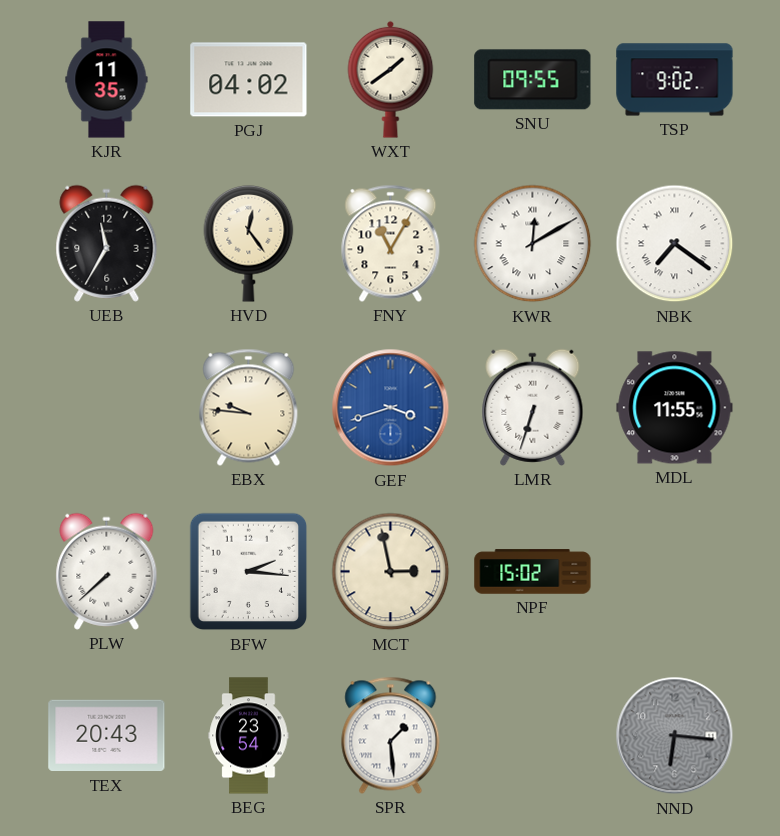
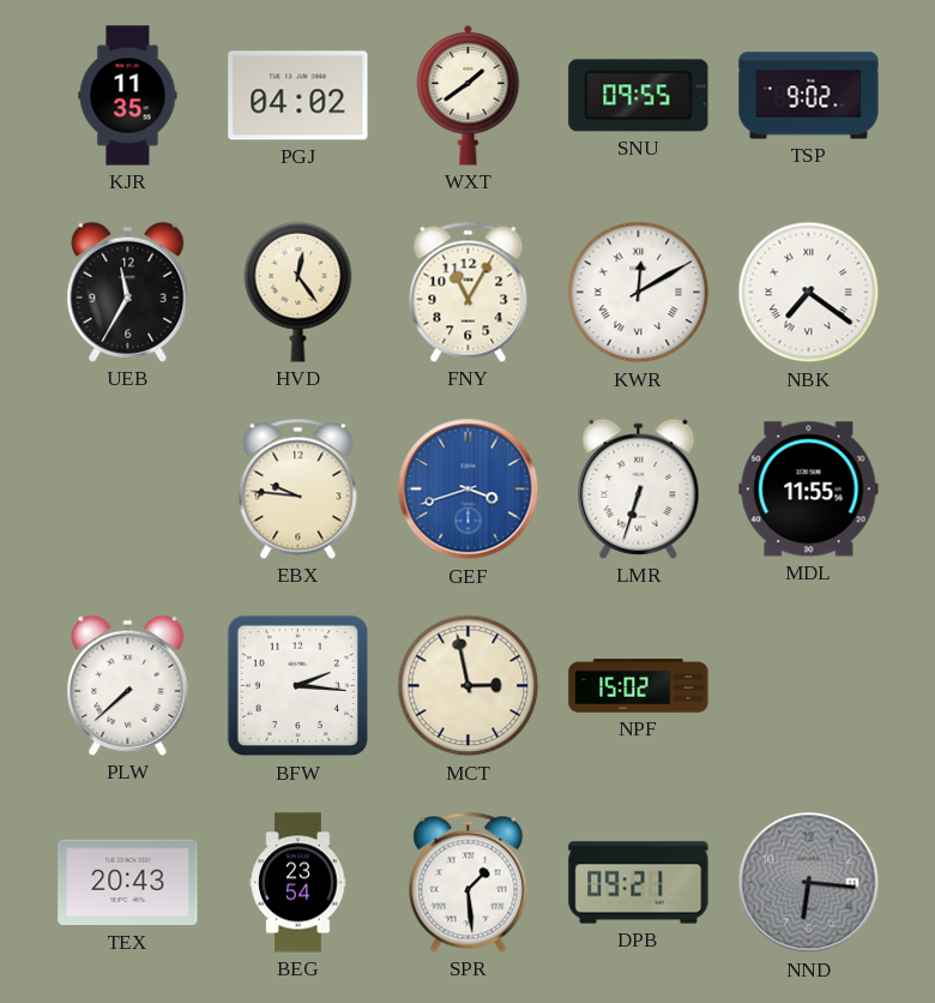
DPB: none -> 09:21
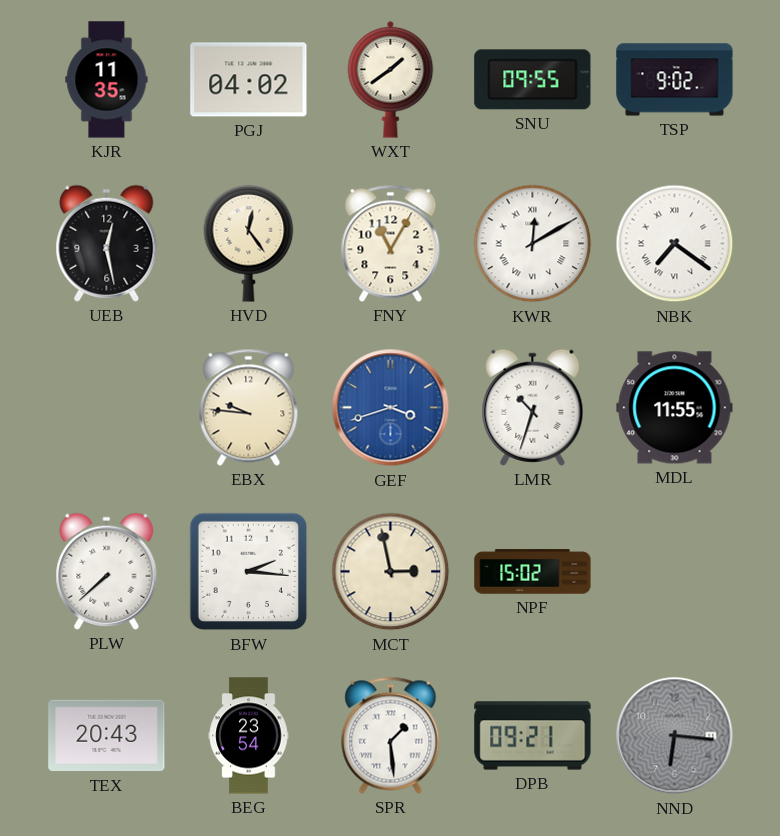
UEB: 11:35 -> 12:28
LMR: 6:33 -> 10:33
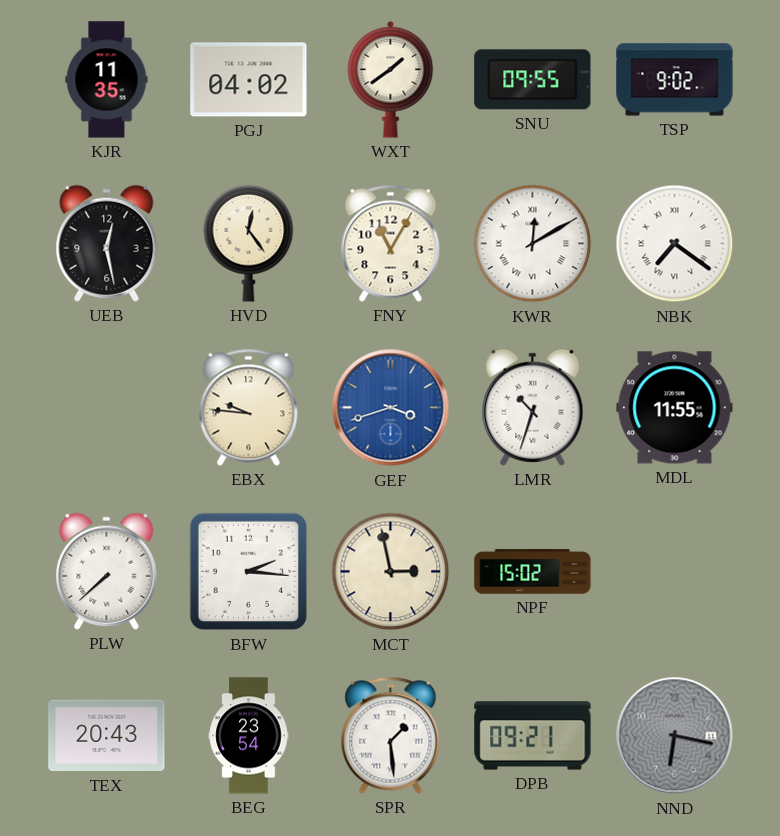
NND: 6:16 -> 6:17
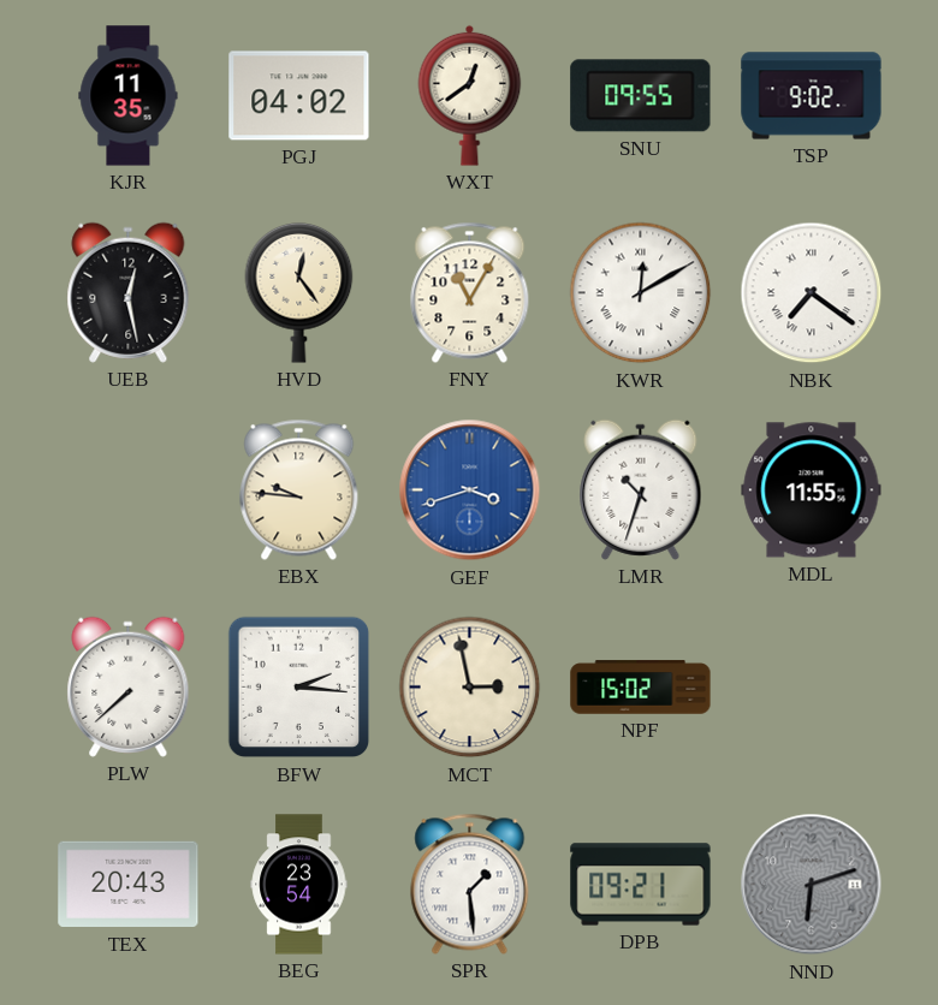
WXT: 1:39 -> 12:39
NND: 6:17 -> 6:12
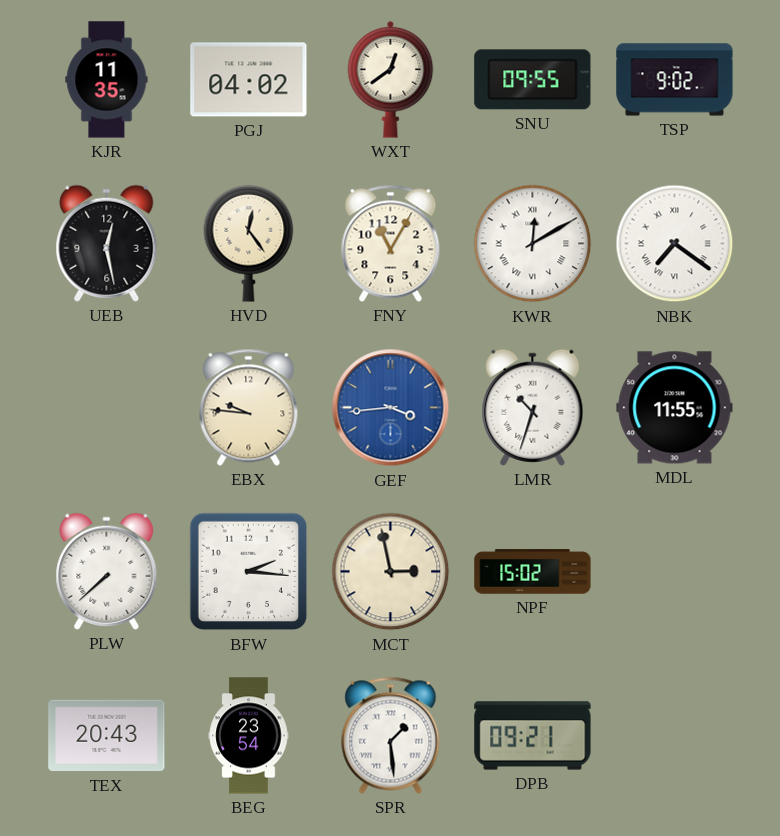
GEF: 3:42 -> 3:44
NND: 6:12 -> none
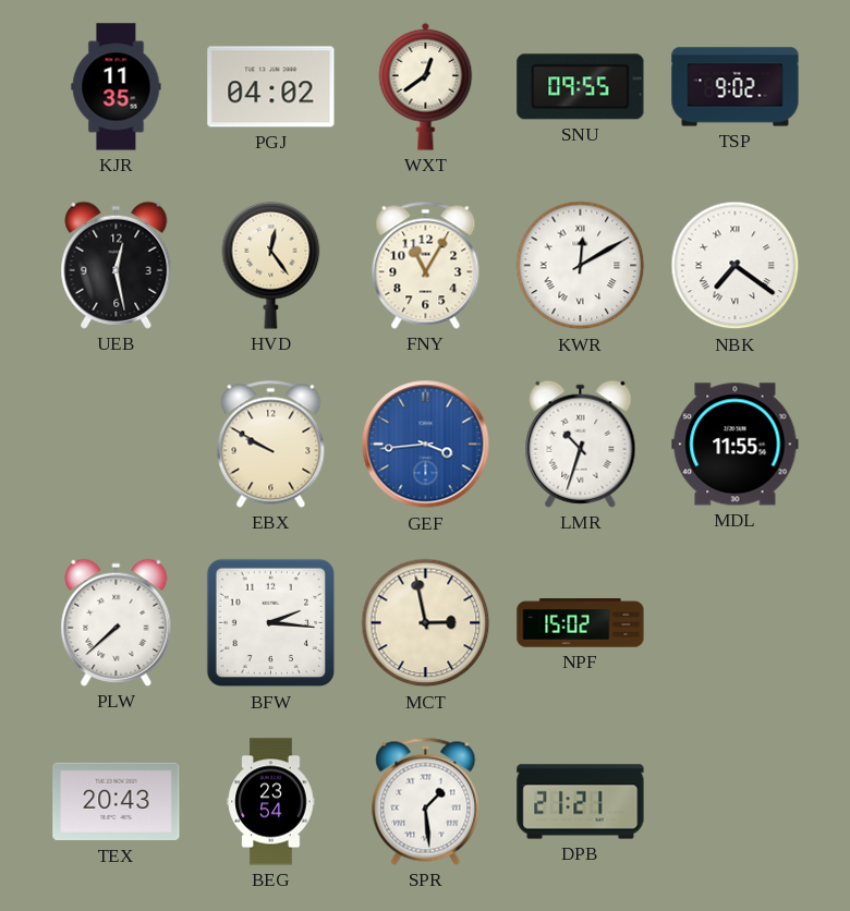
EBX: 9:46 -> 9:50
DPB: 09:21 -> 21:21
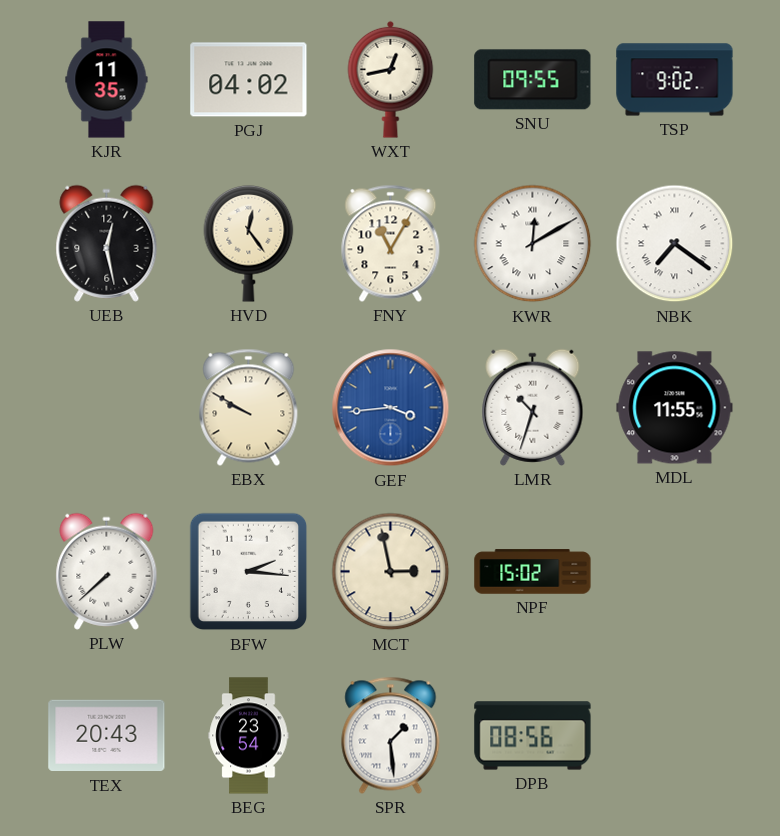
WXT: 12:39 -> 12:43
DPB: 21:21 -> 08:56
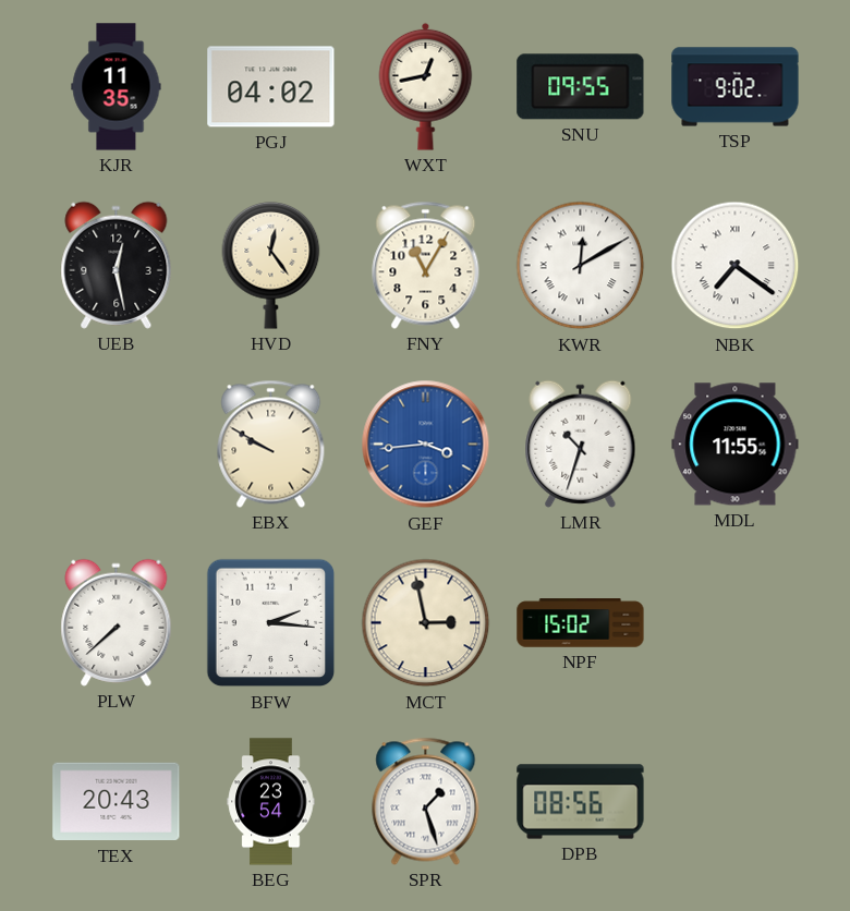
SPR: 1:29 -> 1:27
